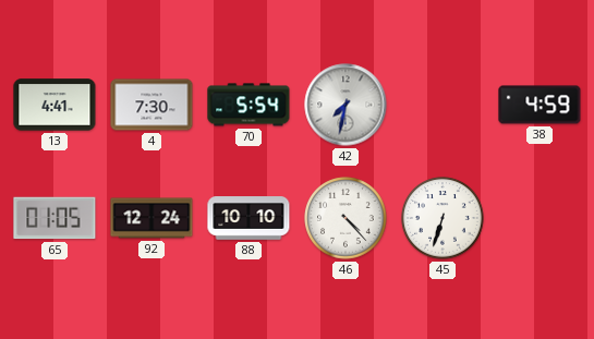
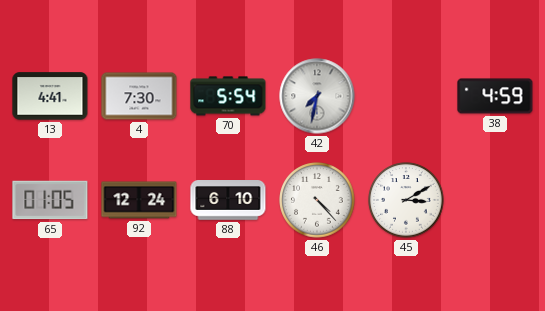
88: 10:10 -> 6:10
45: 6:33 -> 3:10
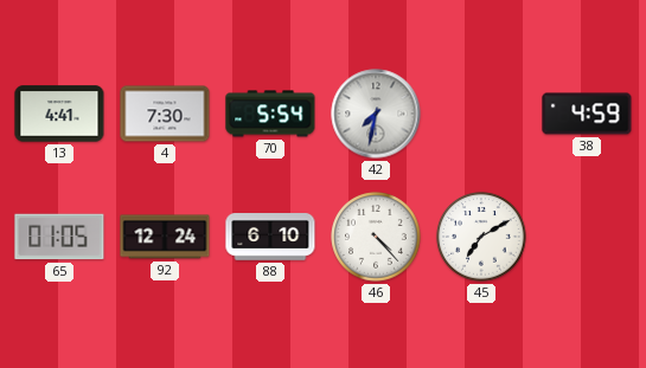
45: 3:10 -> 7:10
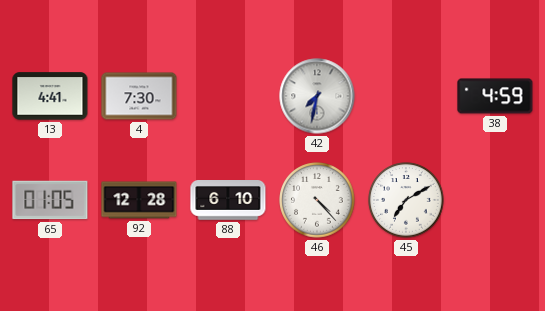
70: 5:54 -> none
92: 12:24 -> 12:28
